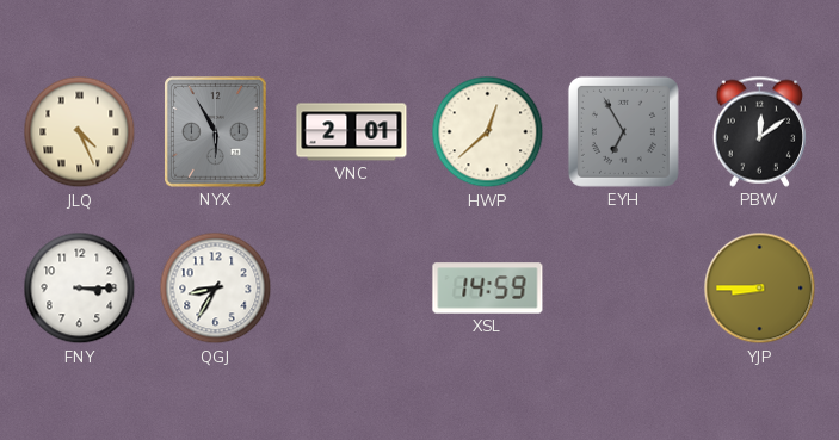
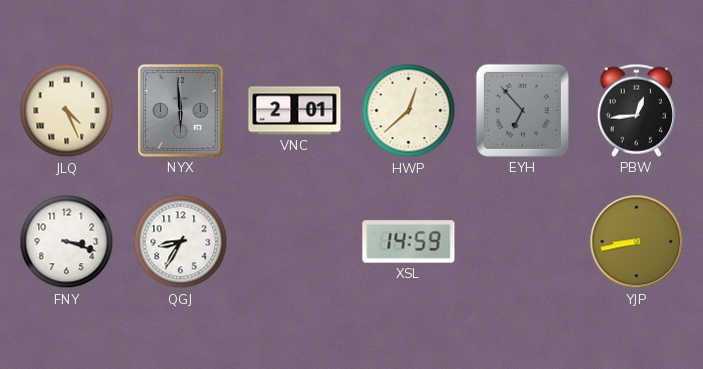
NYX: 5:55 -> 5:59
EYH: 6:55 -> 6:53
PBW: 12:09 -> 12:44
FNY: 3:15 -> 3:18
YJP: 8:45 -> 8:43
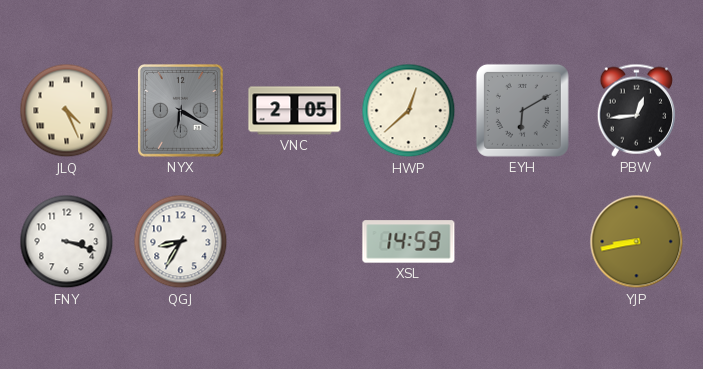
NYX: 5:59 -> 6:20
VNC: 2:01 -> 2:05
EYH: 6:53 -> 6:10
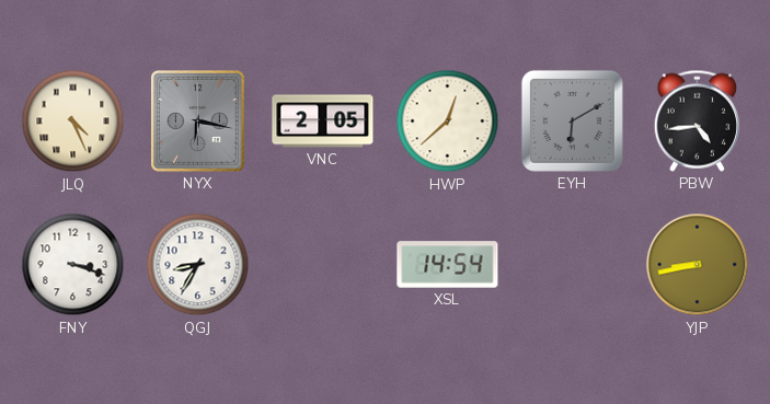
NYX: 6:20 -> 6:17
PBW: 12:44 -> 4:44
XSL: 14:59 -> 14:54
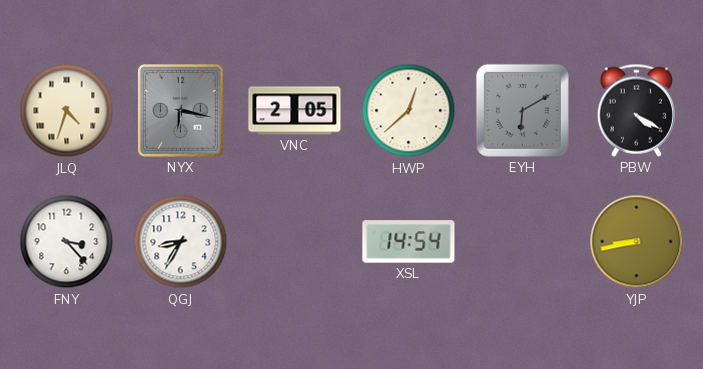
JLQ: 4:26 -> 4:33
PBW: 4:44 -> 4:20
FNY: 3:18 -> 3:23
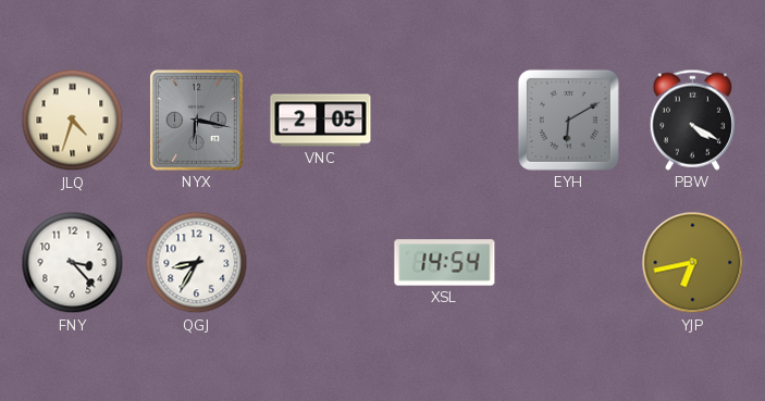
HWP: 12:38 -> none
YJP: 8:43 -> 6:43
